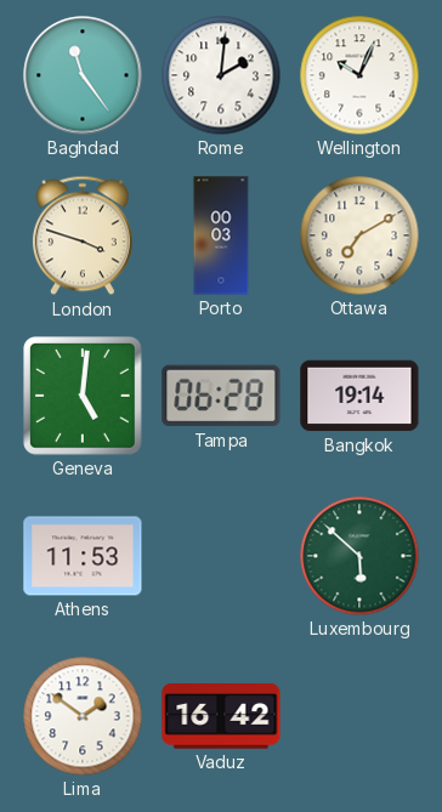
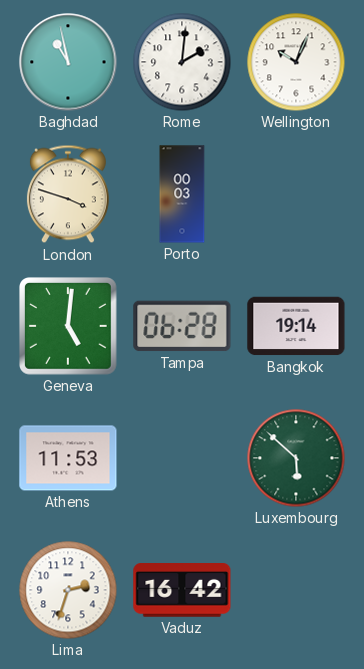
Baghdad: 11:24 -> 10:58
Ottawa: 7:10 -> none
Lima: 1:51 -> 2:33
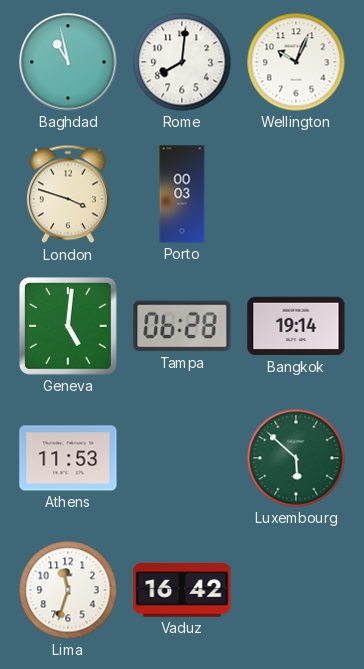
Rome: 2:01 -> 8:01
Lima: 2:33 -> 11:33
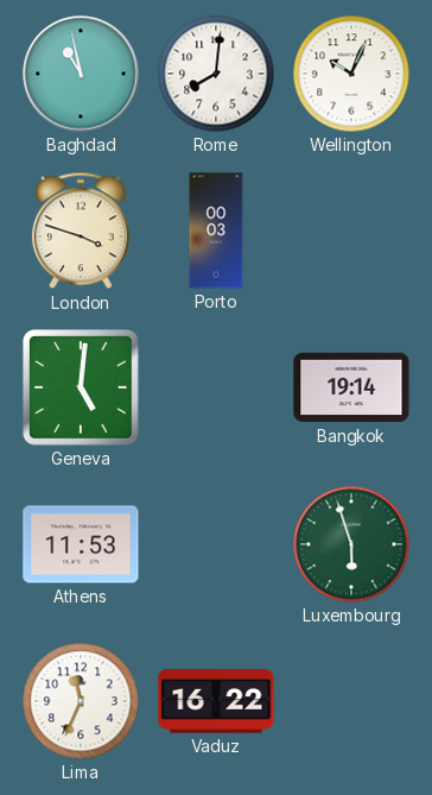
Tampa: 06:28 -> none
Luxembourg: 5:52 -> 5:57
Lima: 11:33 -> 11:34
Vaduz: 16:42 -> 16:22
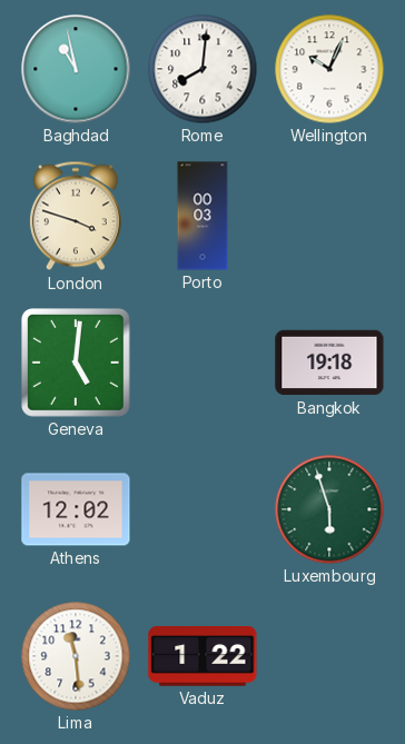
Bangkok: 19:14 -> 19:18
Athens: 11:53 -> 12:02
Lima: 11:34 -> 11:29
Vaduz: 16:22 -> 1:22
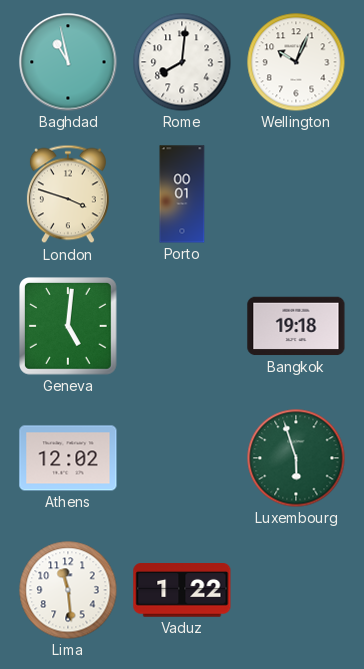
Porto: 00:03 -> 00:01
